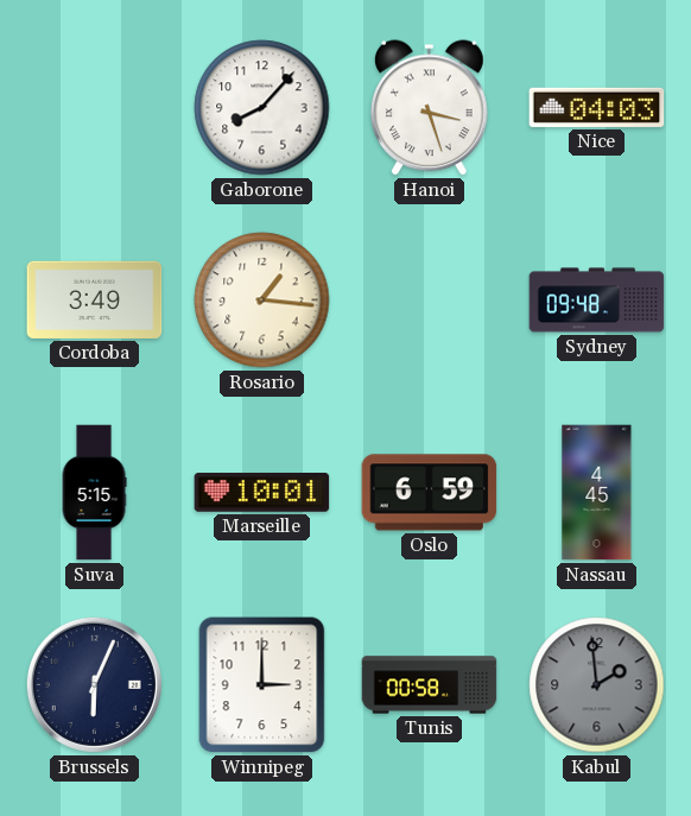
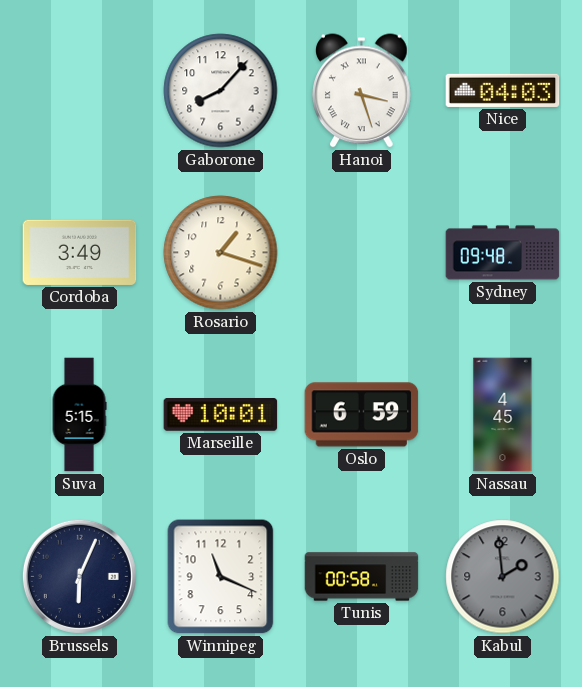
Rosario: 1:16 -> 1:18
Winnipeg: 3:00 -> 11:19
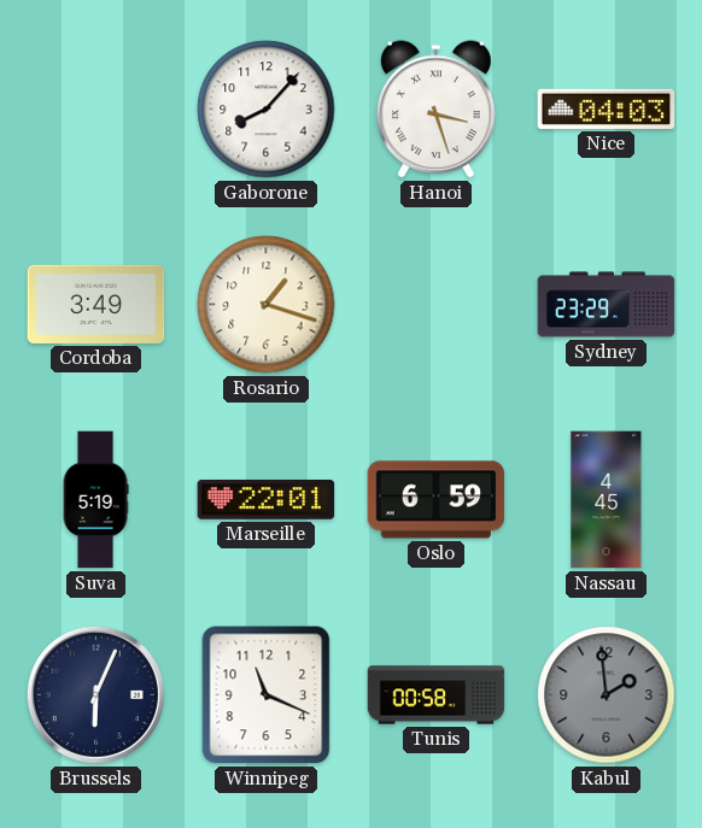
Sydney: 09:48 -> 23:29
Suva: 5:15 -> 5:19
Marseille: 10:01 -> 22:01
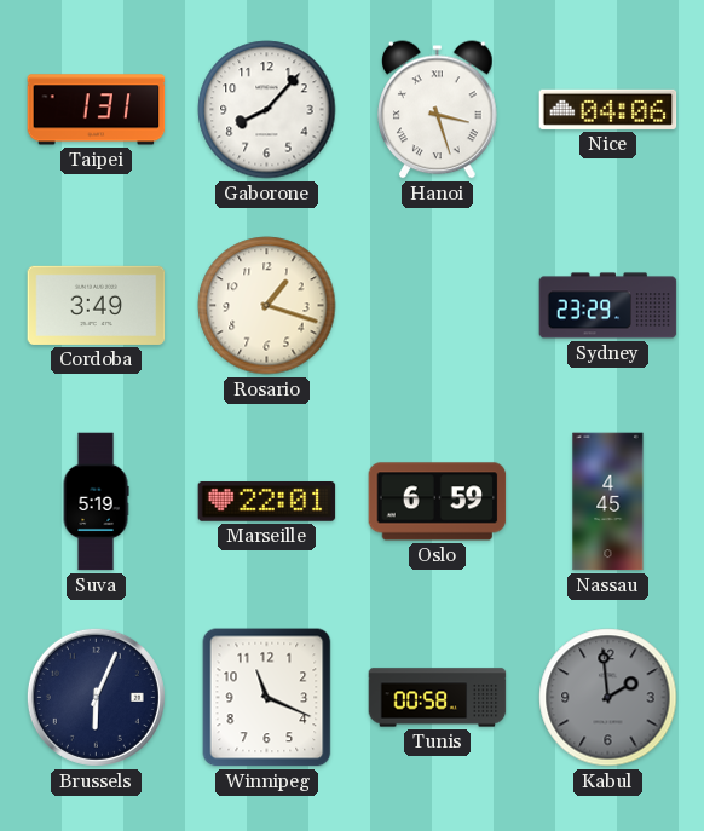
Taipei: none -> 1:31
Nice: 04:03 -> 04:06
